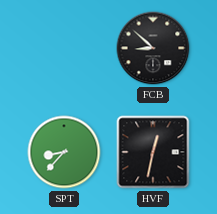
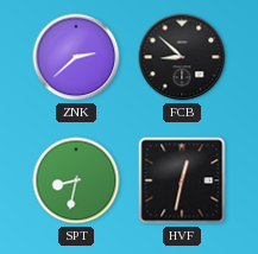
ZNK: none -> 2:38
SPT: 8:37 -> 8:32
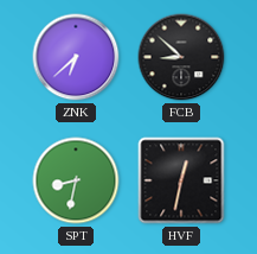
ZNK: 2:38 -> 6:38
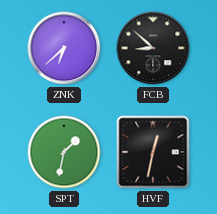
SPT: 8:32 -> 1:32
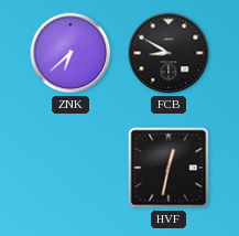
FCB: 8:52 -> 8:50
SPT: 1:32 -> none
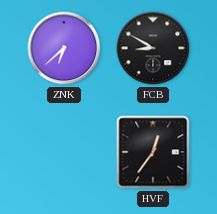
HVF: 12:32 -> 12:36
